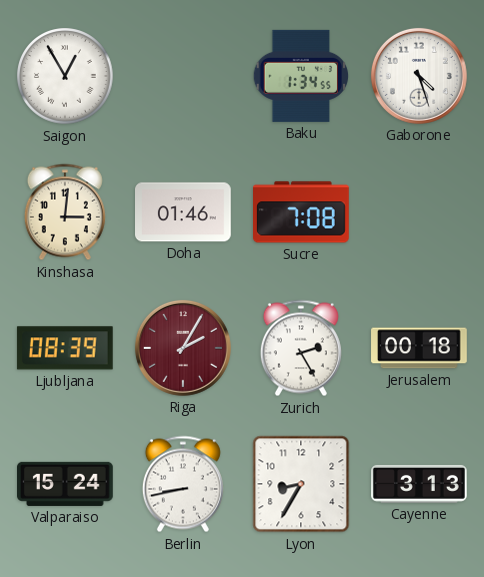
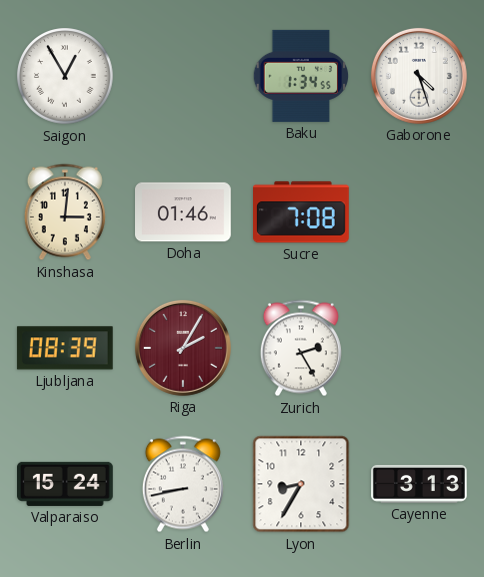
Jerusalem: 00:18 -> none
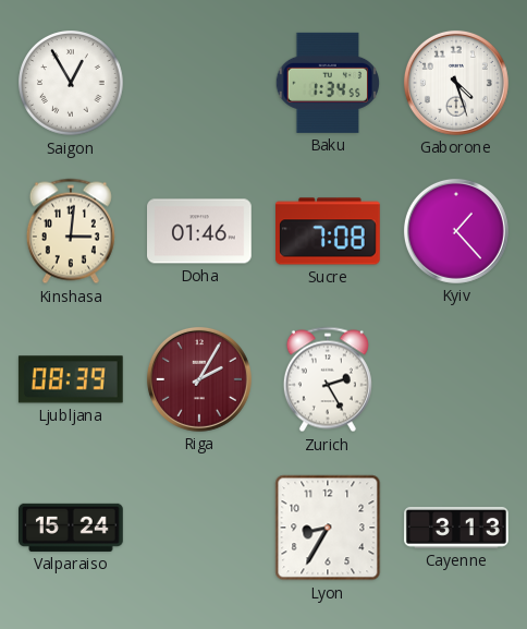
Kyiv: none -> 1:23
Berlin: 8:43 -> none
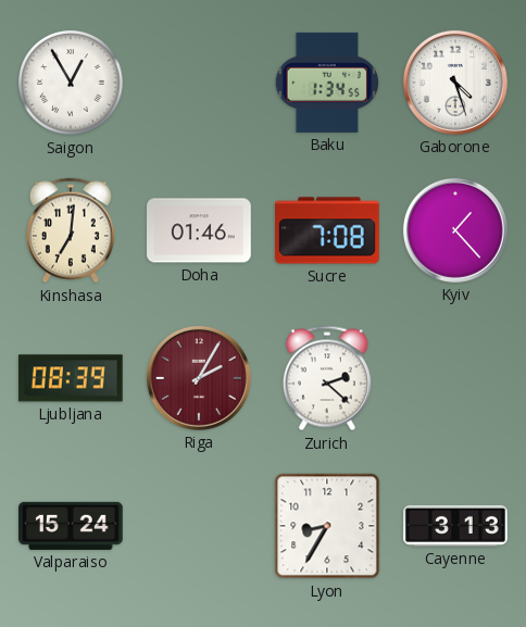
Kinshasa: 3:01 -> 7:01
Zurich: 2:25 -> 2:22
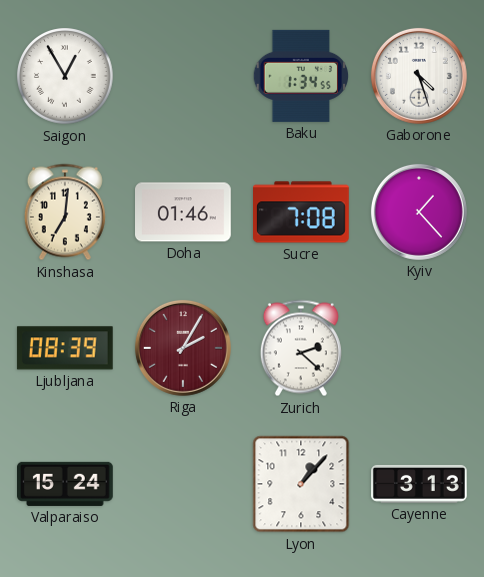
Lyon: 8:35 -> 1:07
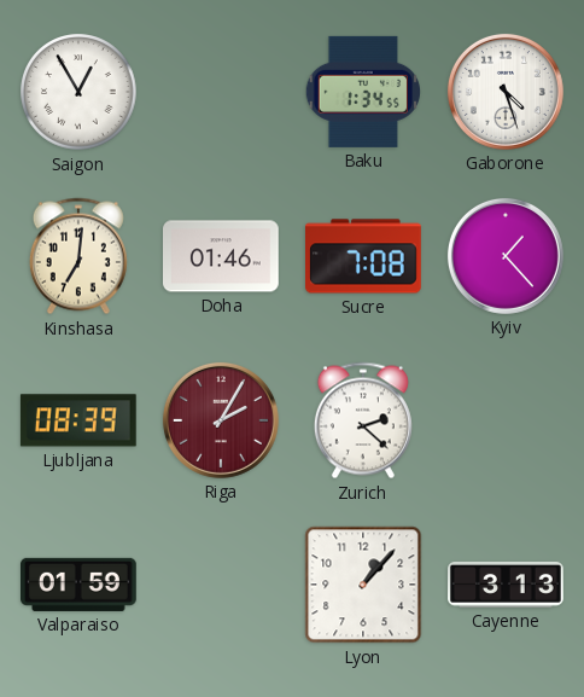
Valparaiso: 15:24 -> 01:59
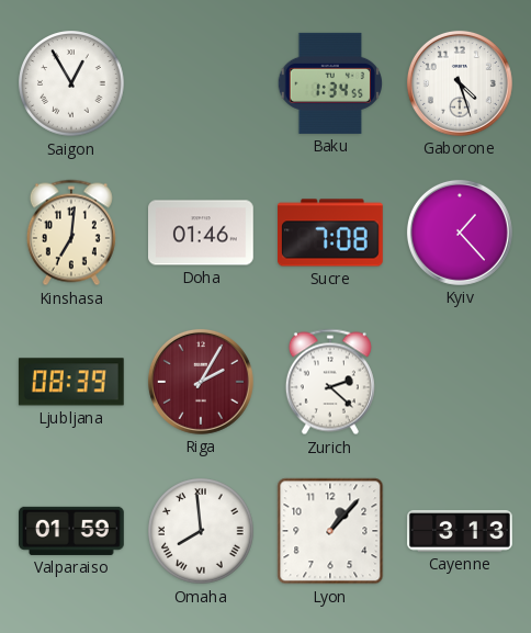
Omaha: none -> 7:59
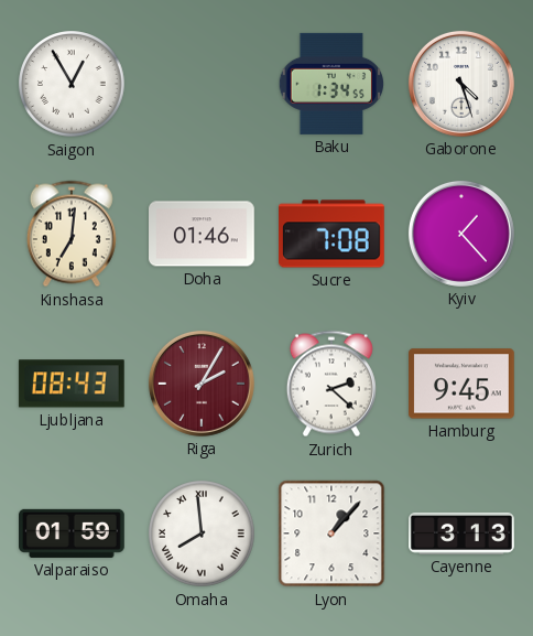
Ljubljana: 08:39 -> 08:43
Hamburg: none -> 9:45
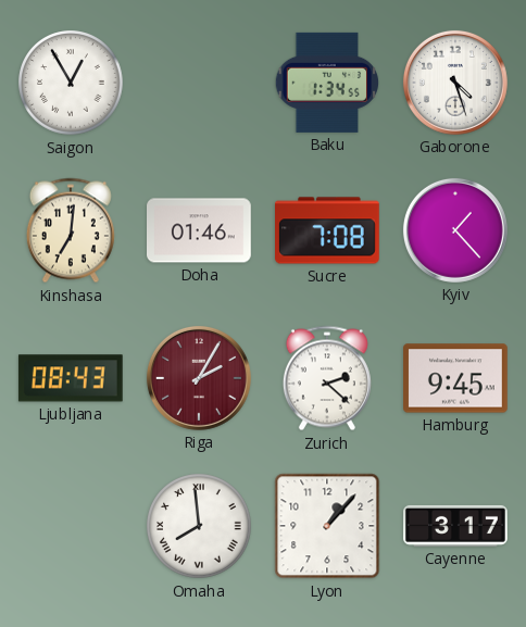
Valparaiso: 01:59 -> none
Cayenne: 3:13 -> 3:17
